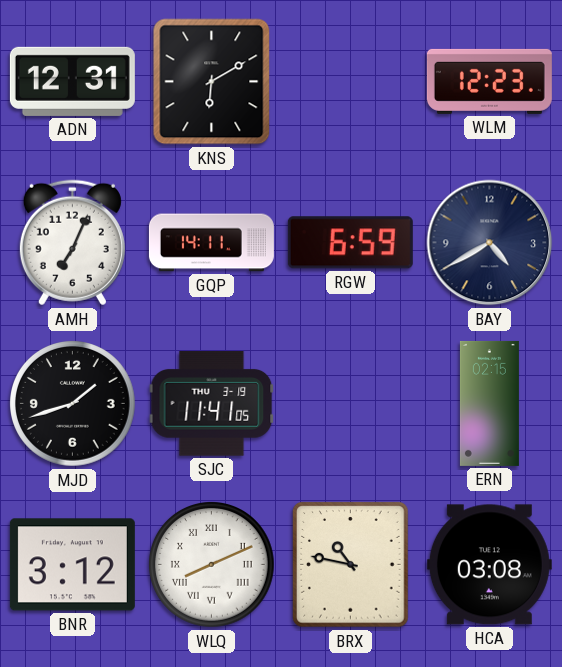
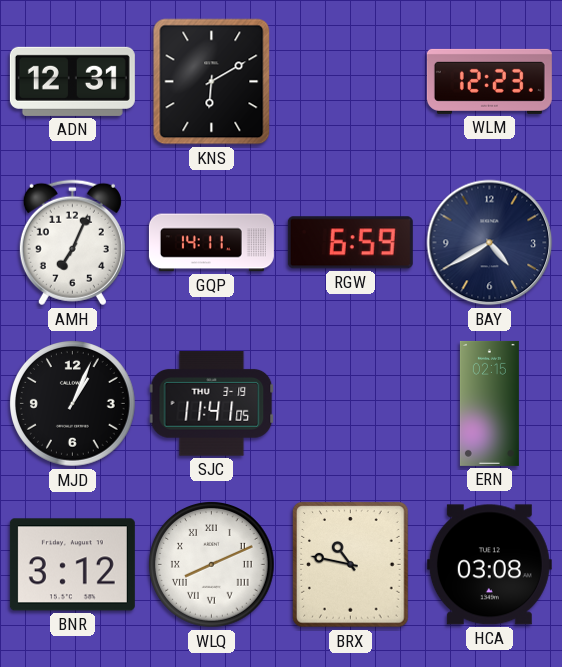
MJD: 1:42 -> 1:04
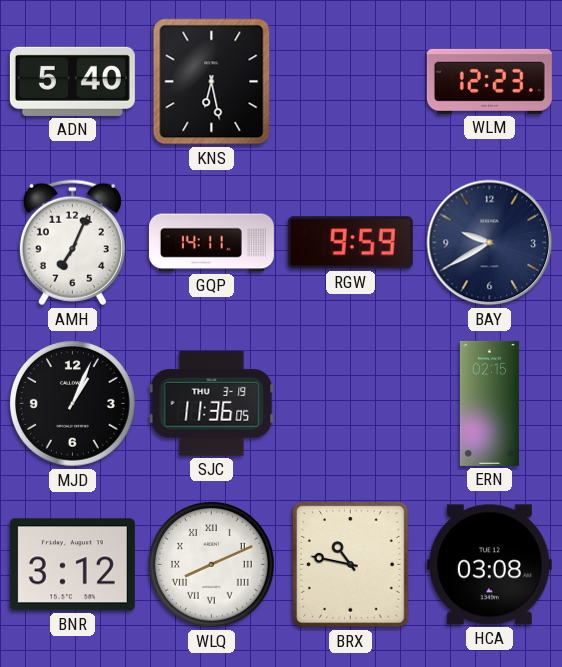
ADN: 12:31 -> 5:40
KNS: 6:10 -> 6:28
RGW: 6:59 -> 9:59
BAY: 4:40 -> 9:40
SJC: 11:41 -> 11:36
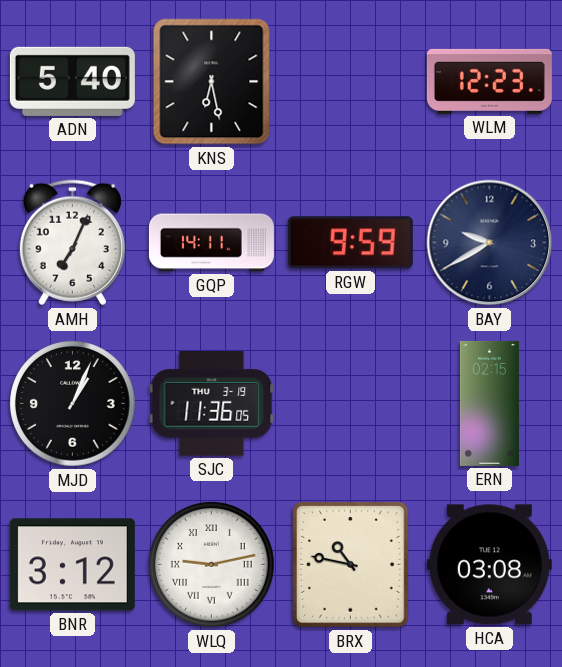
WLQ: 8:11 -> 9:13
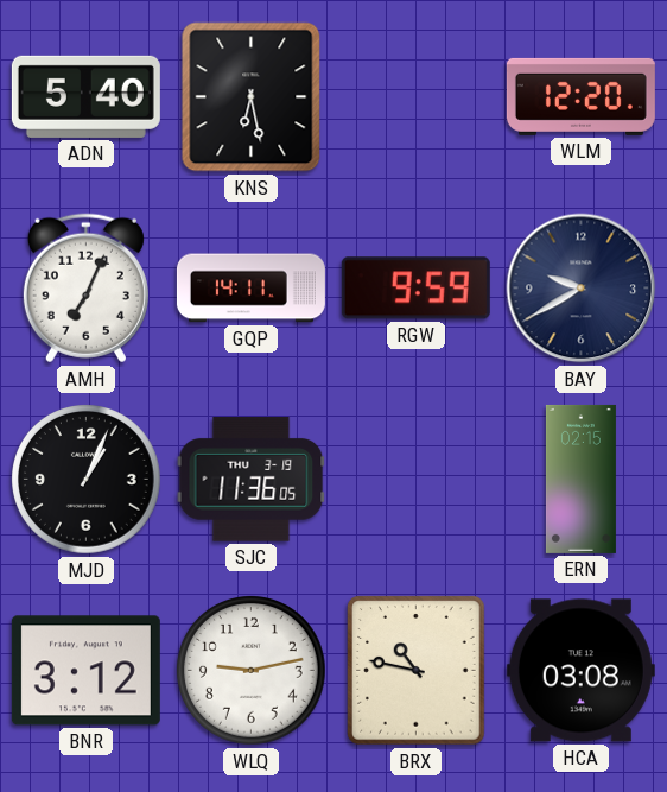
WLM: 12:23 -> 12:20
WLQ numerals: Roman -> Arabic
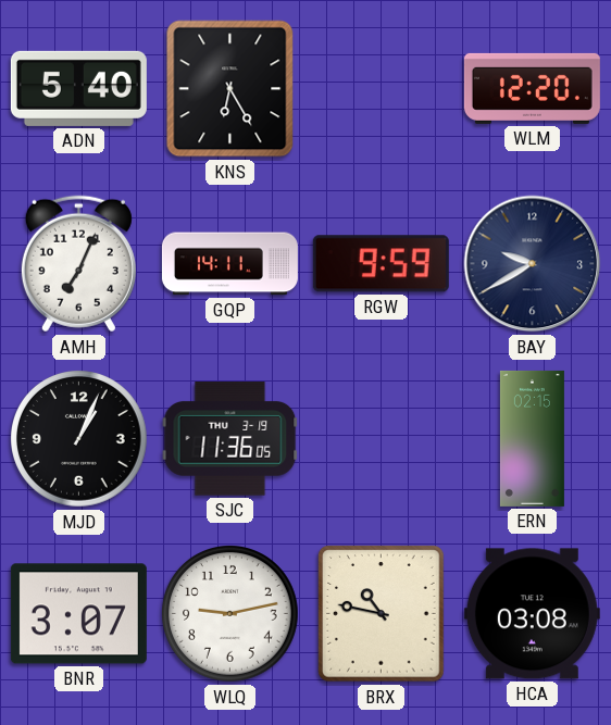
KNS: 6:28 -> 6:25
BNR: 3:12 -> 3:07
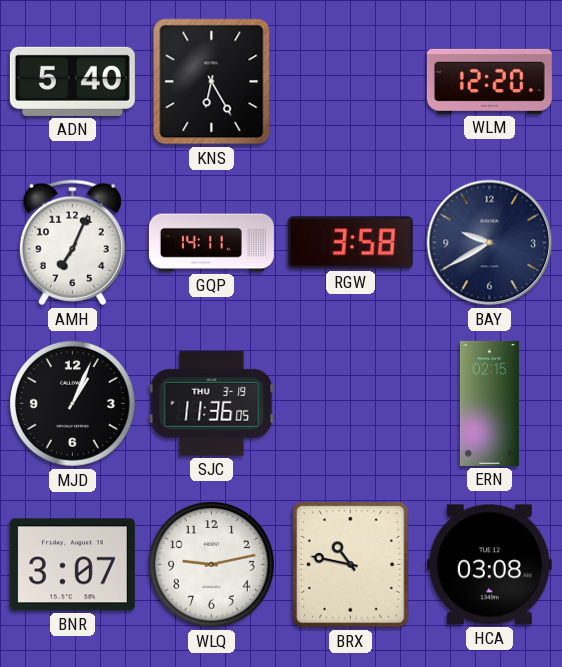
RGW: 9:59 -> 3:58
